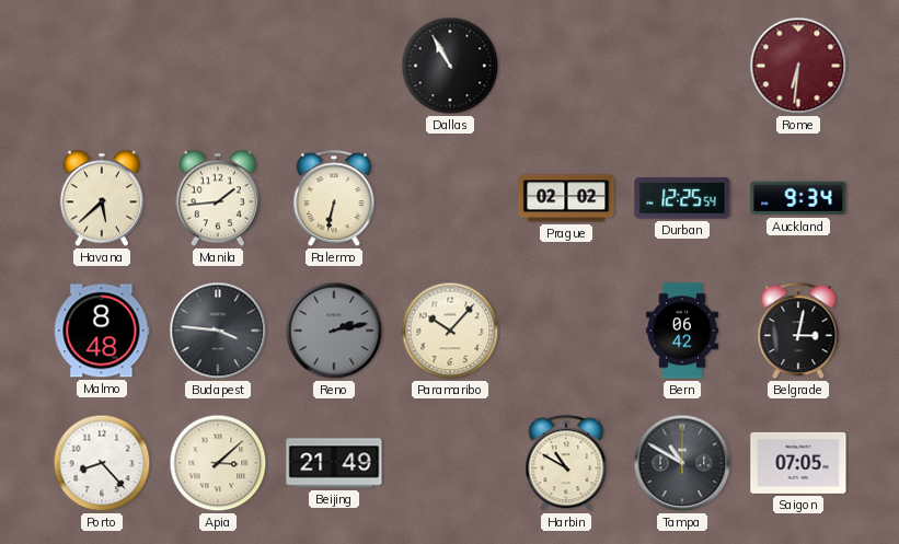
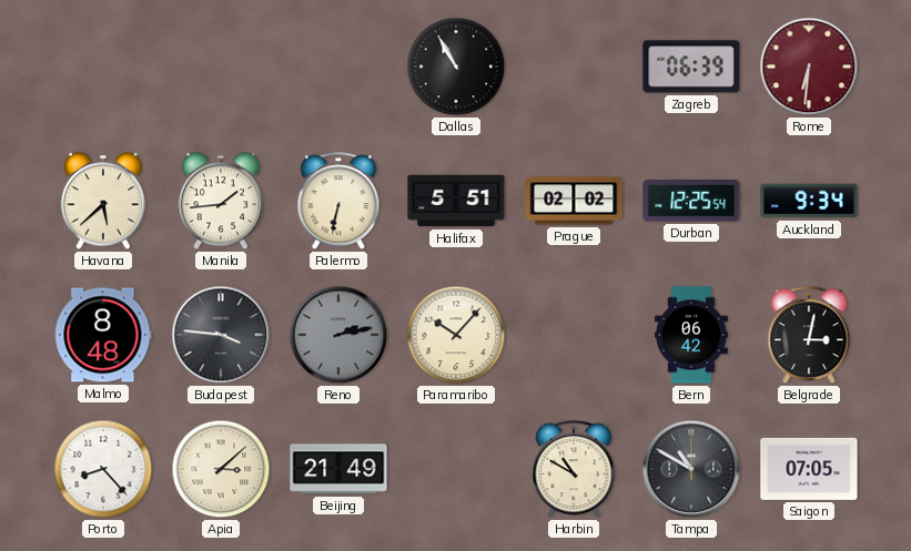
Zagreb: none -> 06:39
Halifax: none -> 5:51
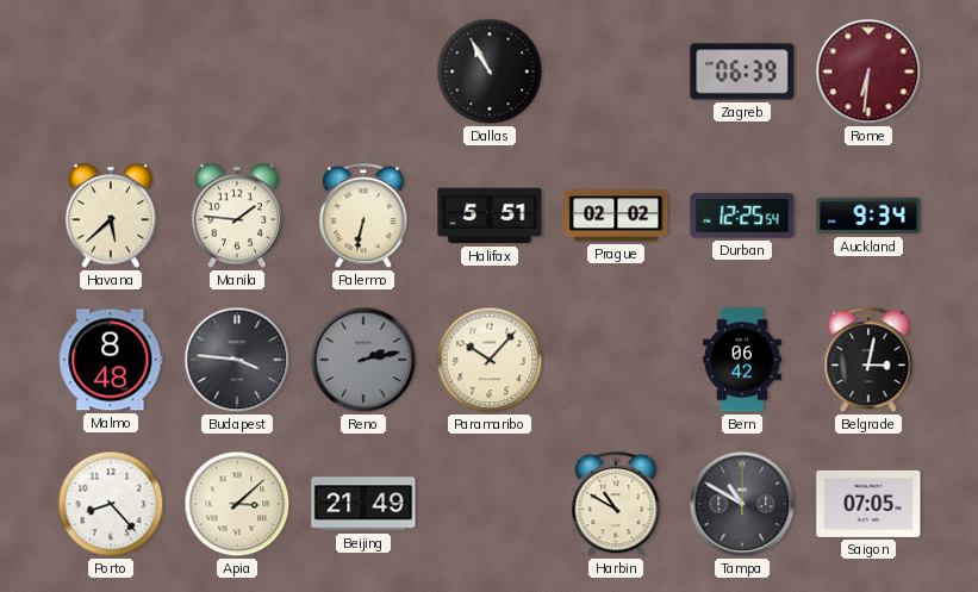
Manila: 1:44 -> 1:46
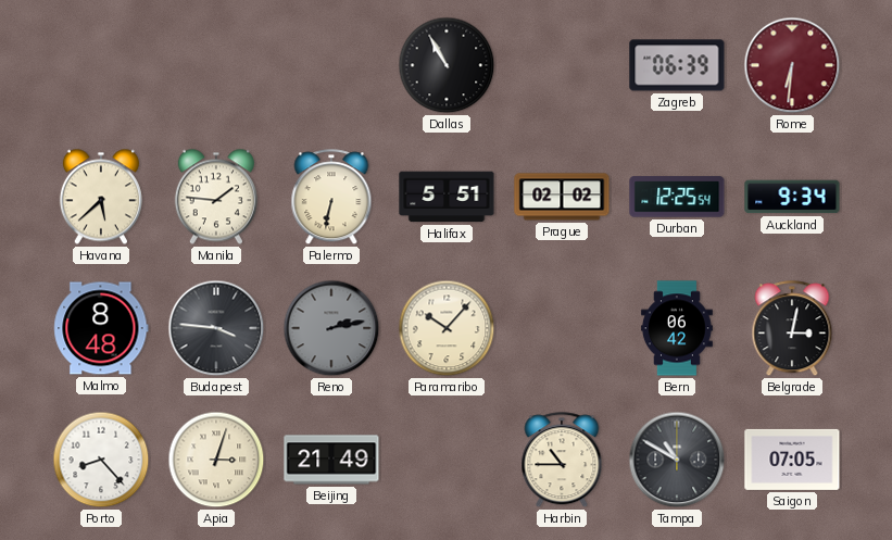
Apia: 3:08 -> 3:03
Harbin: 10:50 -> 10:45
